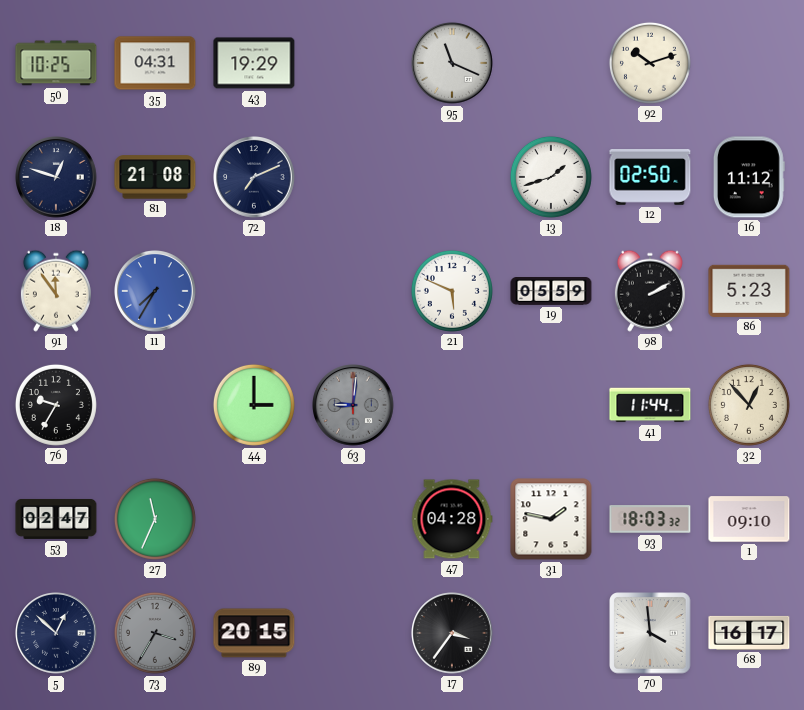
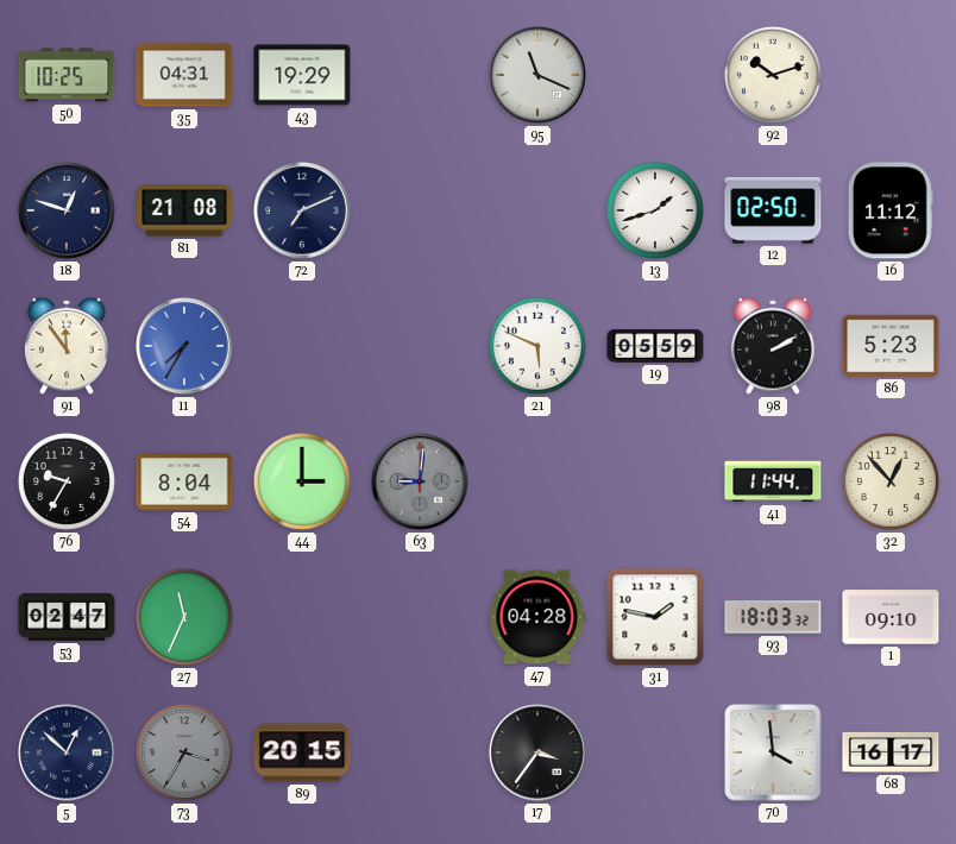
54: none -> 8:04
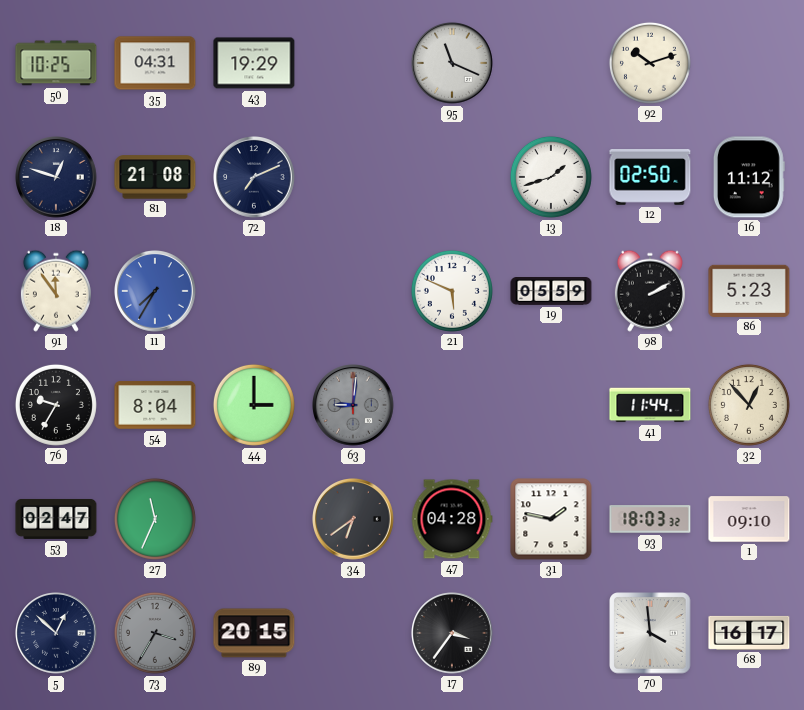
34: none -> 6:39
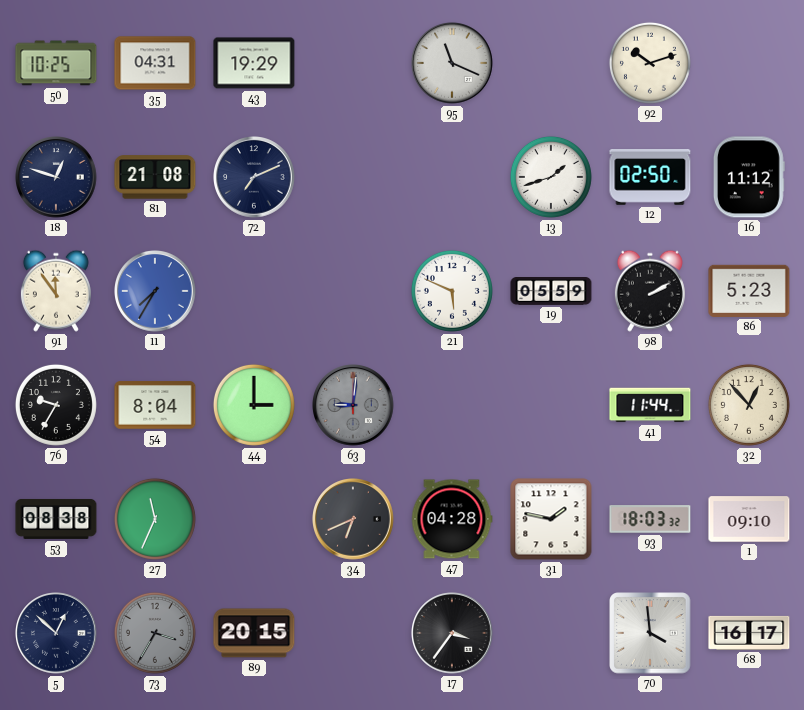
53: 02:47 -> 08:38
34: 6:39 -> 6:41
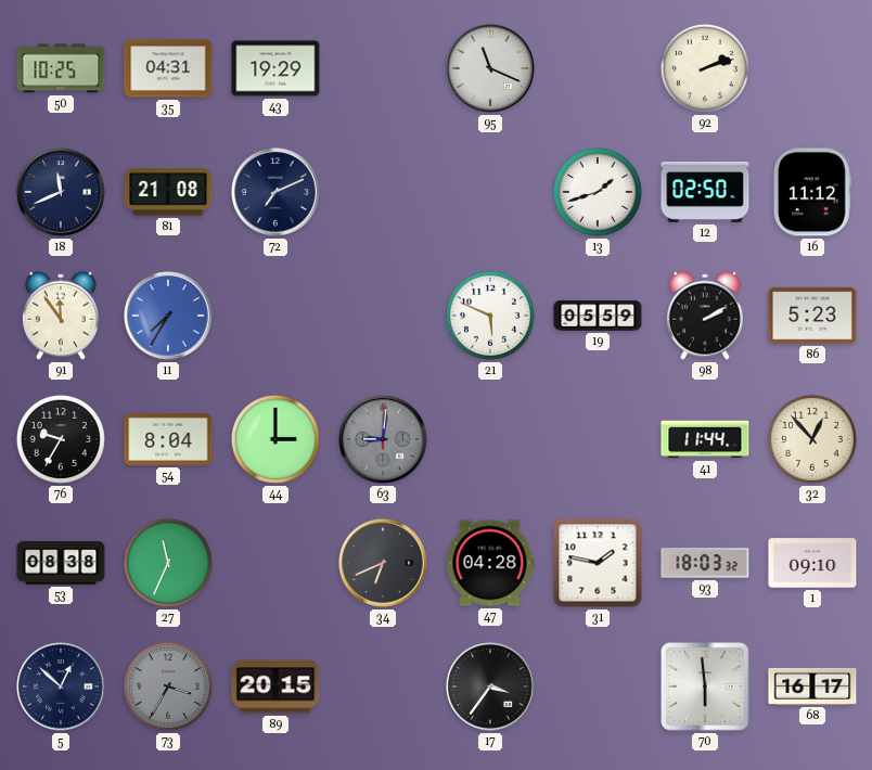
92: 10:12 -> 2:12
18: 12:48 -> 11:41
70: 3:59 -> 5:59
